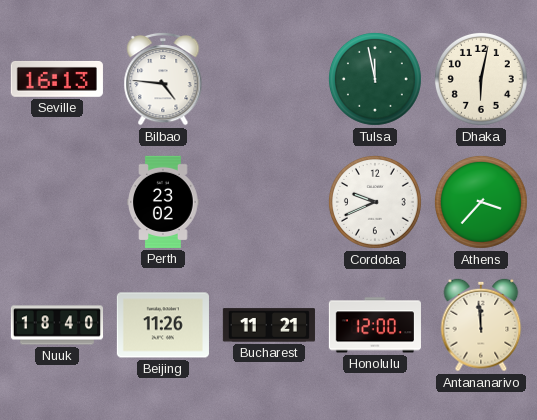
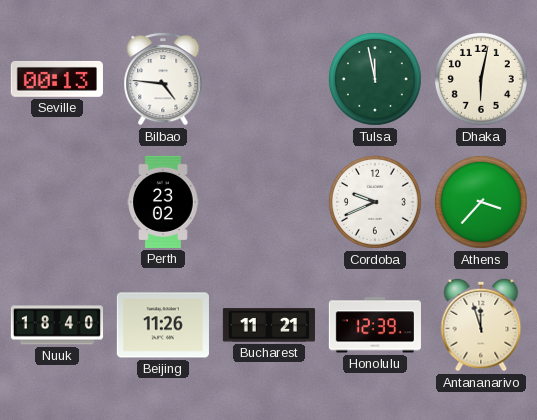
Seville: 16:13 -> 00:13
Honolulu: 12:00 -> 12:39
Antananarivo: 11:59 -> 11:57
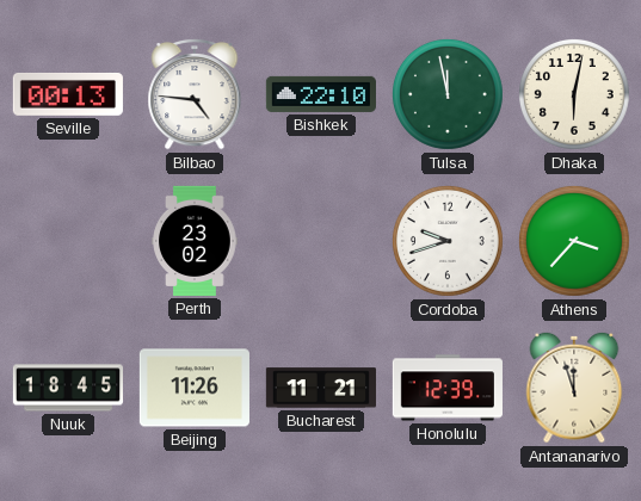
Bishkek: none -> 22:10
Cordoba: 9:41 -> 9:42
Nuuk: 18:40 -> 18:45
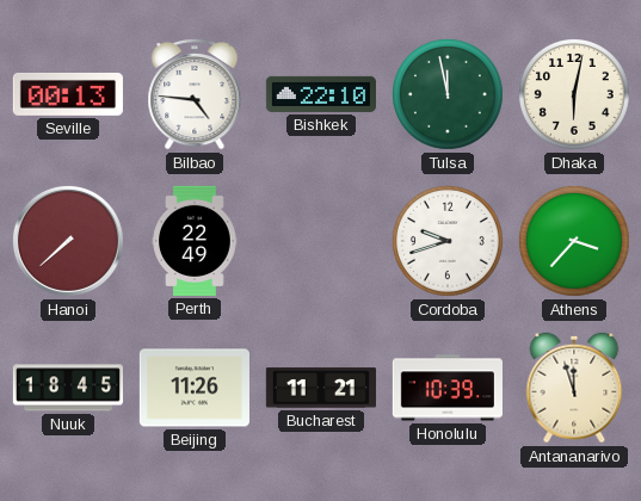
Hanoi: none -> 7:38
Perth: 23:02 -> 22:49
Honolulu: 12:39 -> 10:39
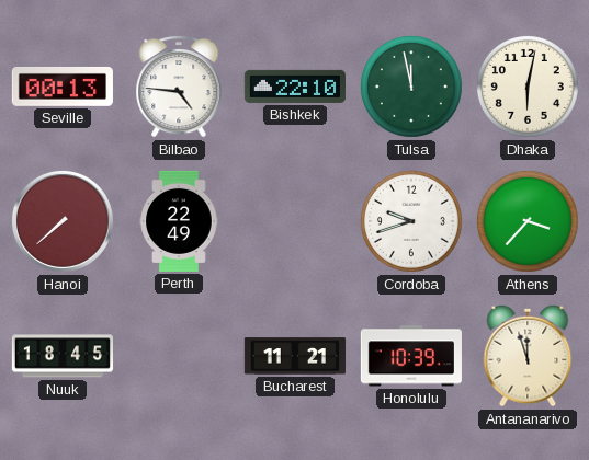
Beijing: 11:26 -> none
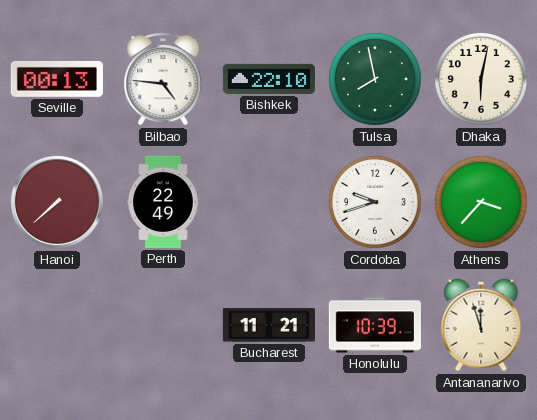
Tulsa: 11:58 -> 7:58
Nuuk: 18:45 -> none
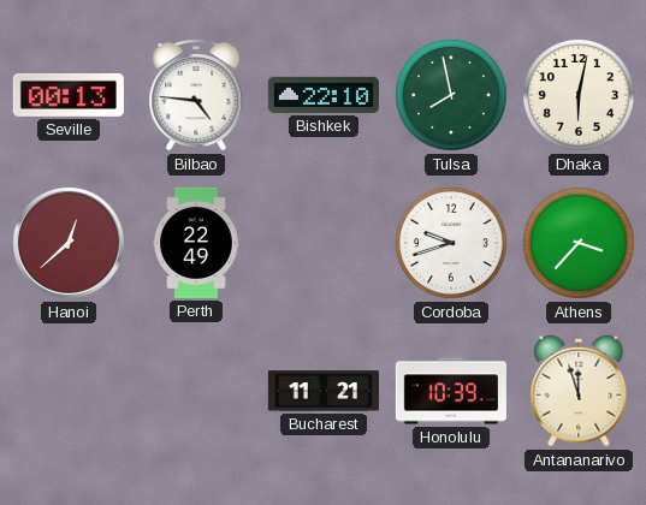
Hanoi: 7:38 -> 12:38
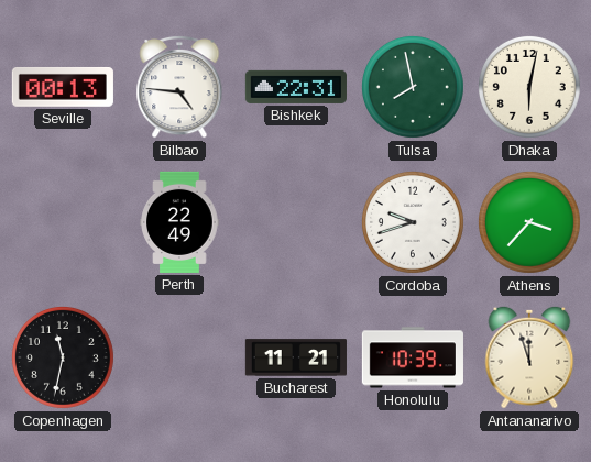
Bishkek: 22:10 -> 22:31
Hanoi: 12:38 -> none
Copenhagen: none -> 11:32
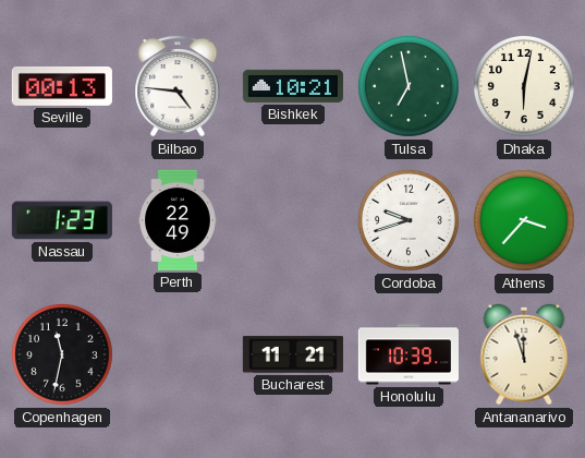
Bishkek: 22:31 -> 10:21
Tulsa: 7:58 -> 6:58
Nassau: none -> 1:23
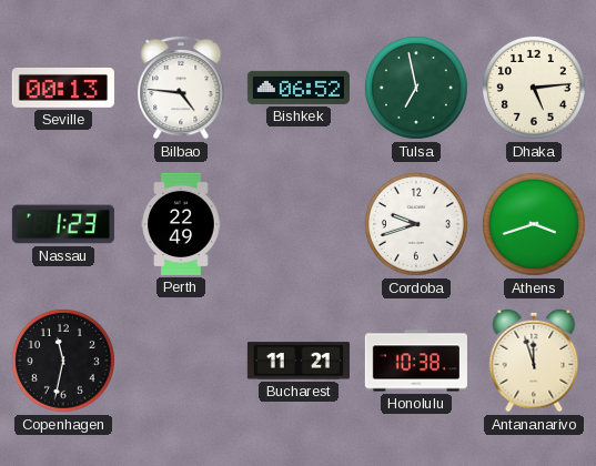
Bishkek: 10:21 -> 06:52
Dhaka: 6:02 -> 5:14
Athens: 3:37 -> 3:42
Honolulu: 10:39 -> 10:38
